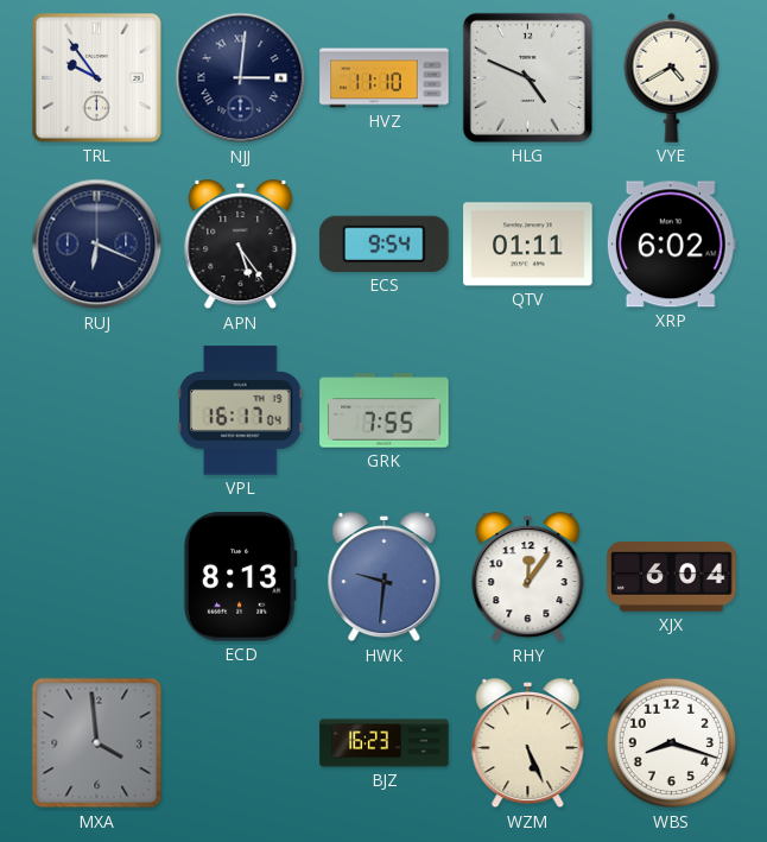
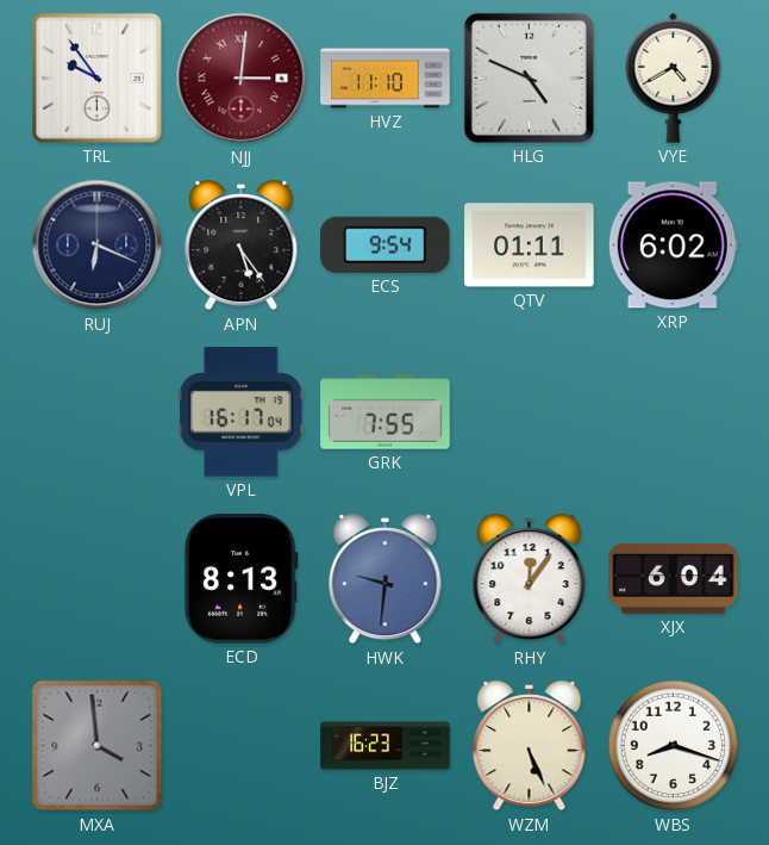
NJJ dial: navy -> burgundy
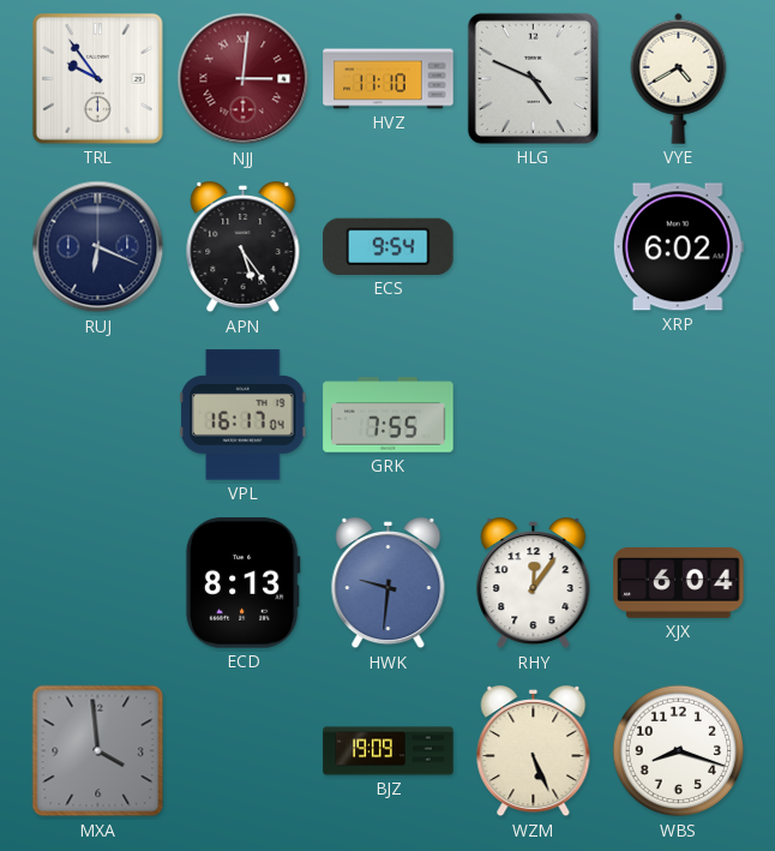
QTV: 01:11 -> none
BJZ: 16:23 -> 19:09
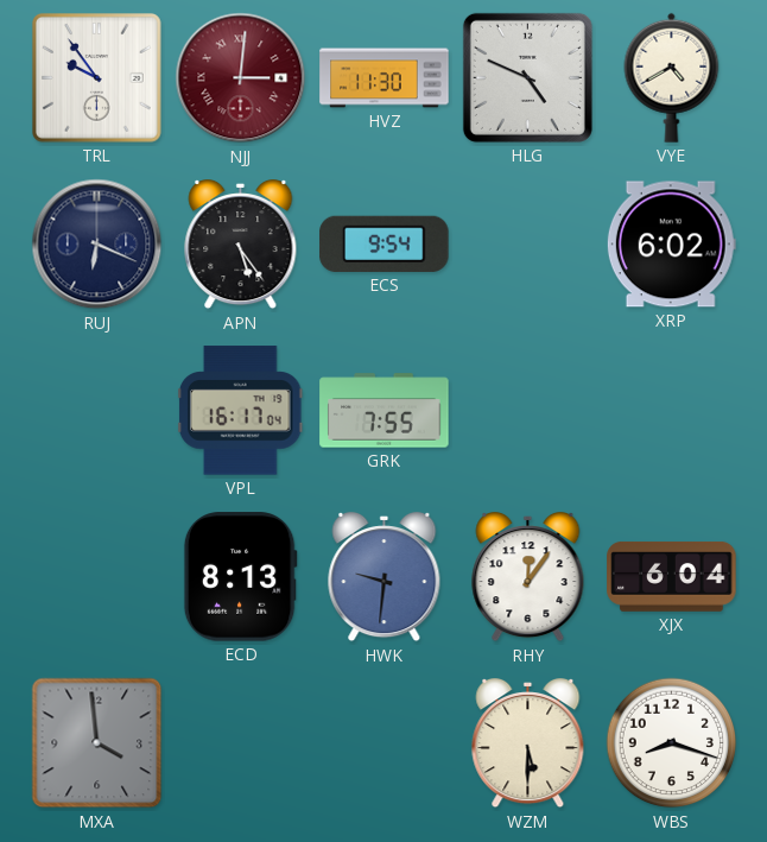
HVZ: 11:10 -> 11:30
BJZ: 19:09 -> none
WZM: 5:26 -> 5:30
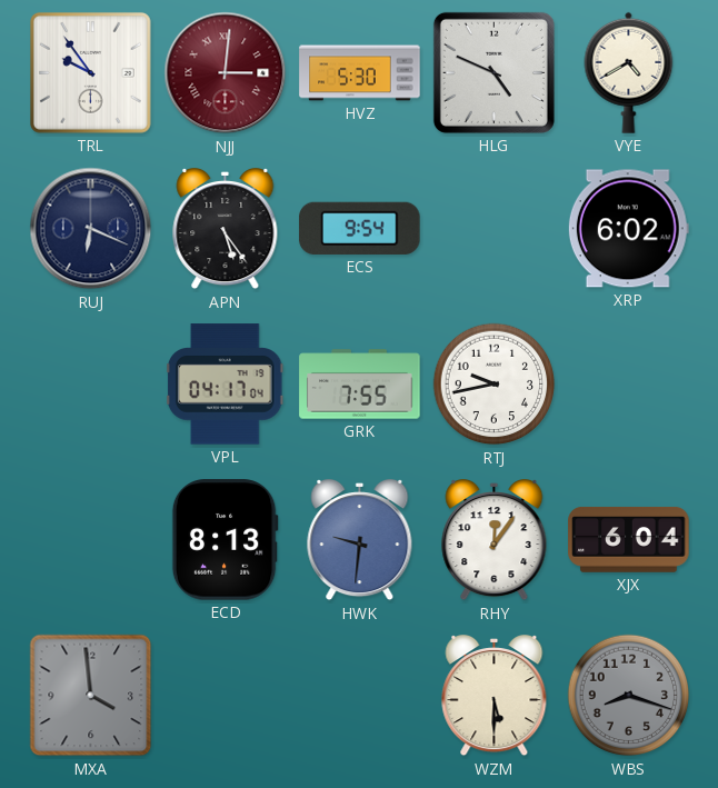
HVZ: 11:30 -> 5:30
VPL: 16:17 -> 04:17
RTJ: none -> 9:43
WBS dial: white -> grey
